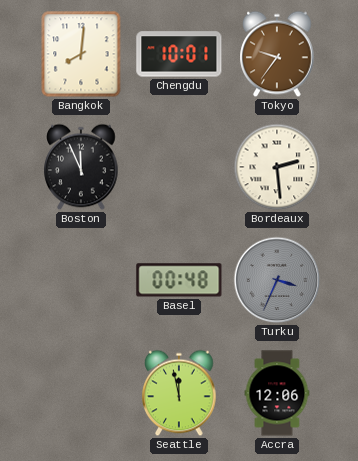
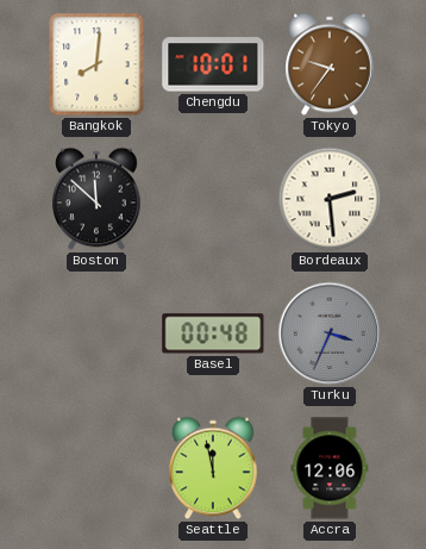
Boston: 11:56 -> 11:52
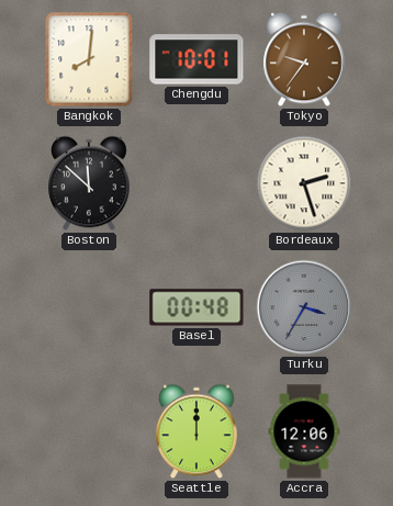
Bordeaux: 2:29 -> 2:27
Turku: 3:34 -> 3:35
Seattle: 11:58 -> 12:00
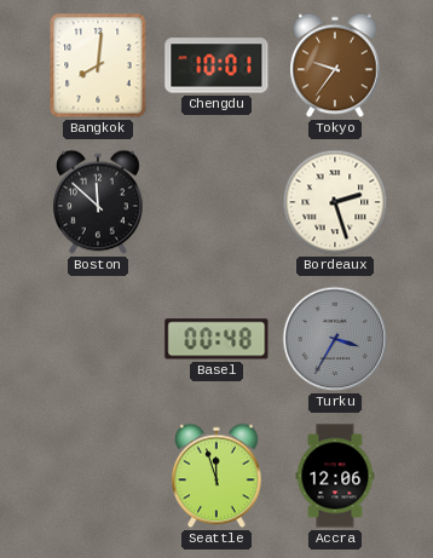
Seattle: 12:00 -> 11:57
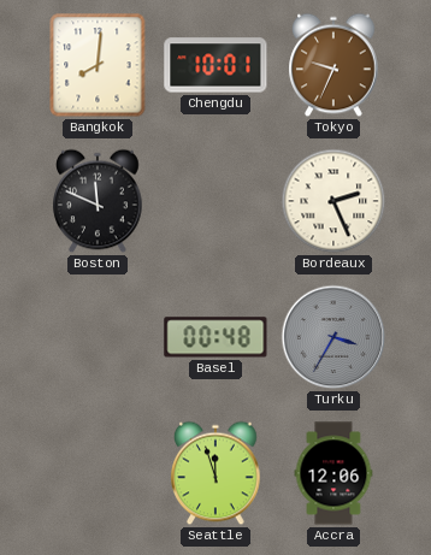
Tokyo: 9:36 -> 9:34
Boston: 11:52 -> 11:49
Bordeaux: 2:27 -> 2:26
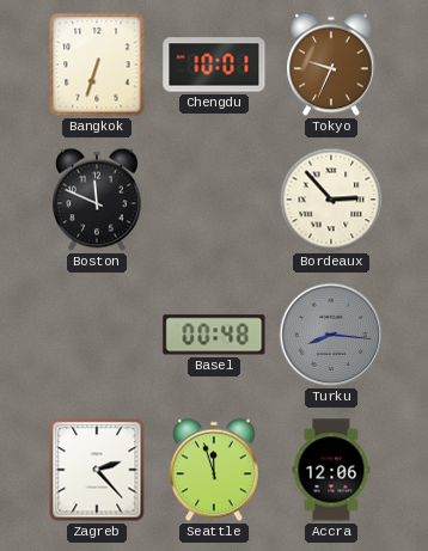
Bangkok: 8:01 -> 6:33
Bordeaux: 2:26 -> 2:53
Turku: 3:35 -> 8:16
Zagreb: none -> 2:23
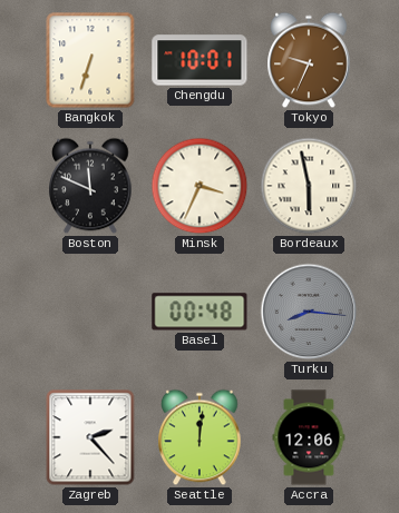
Minsk: none -> 3:34
Bordeaux: 2:53 -> 5:58
Seattle: 11:57 -> 12:01
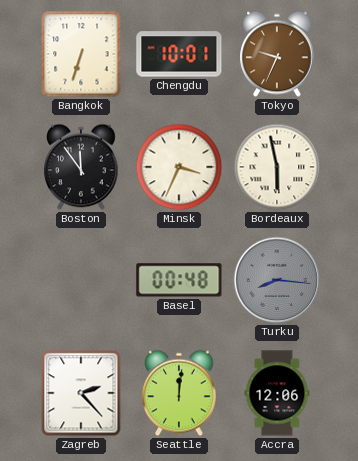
Boston: 11:49 -> 11:54
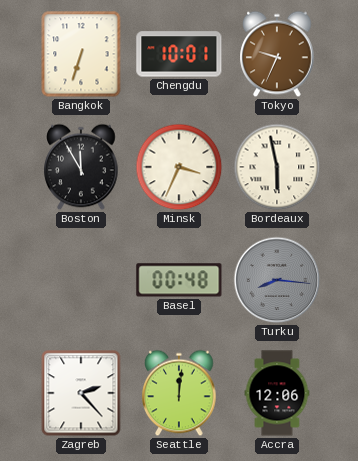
Boston: 11:54 -> 11:55
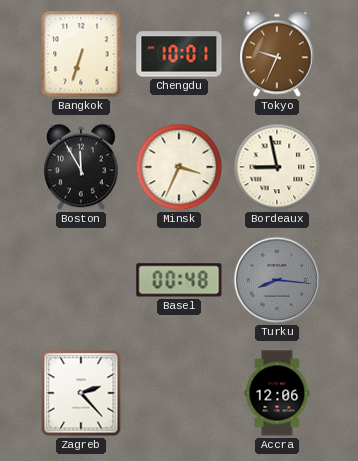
Bordeaux: 5:58 -> 8:58
Seattle: 12:01 -> none
